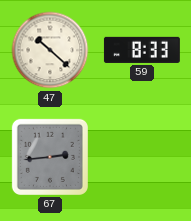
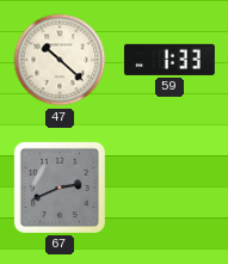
59: 8:33 -> 1:33
67: 2:44 -> 2:41
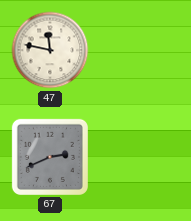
47: 10:22 -> 11:47
59: 1:33 -> none
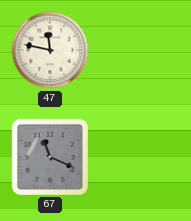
67: 2:41 -> 11:19
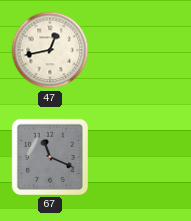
47: 11:47 -> 12:43
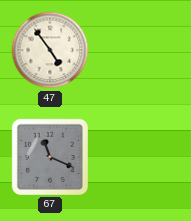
47: 12:43 -> 4:54
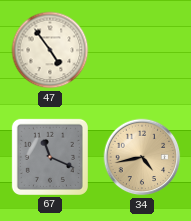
34: none -> 4:43
